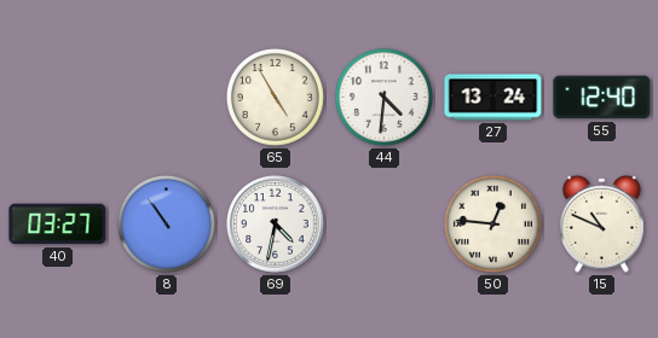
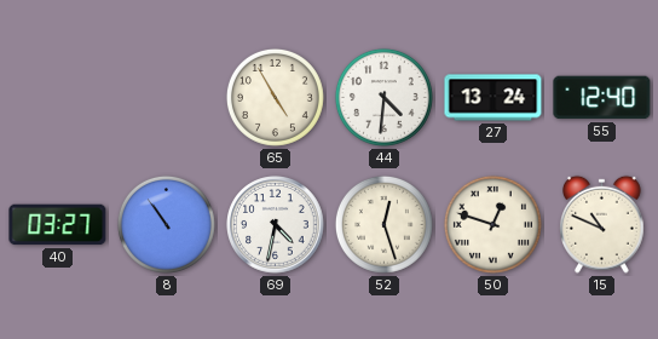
52: none -> 12:27
50: 12:46 -> 12:48
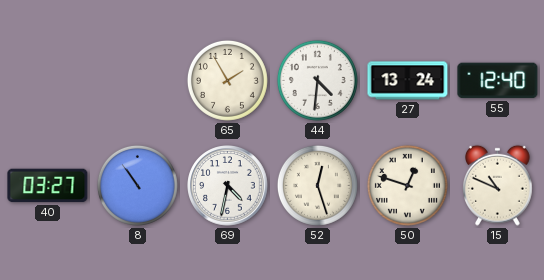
65: 4:55 -> 1:55
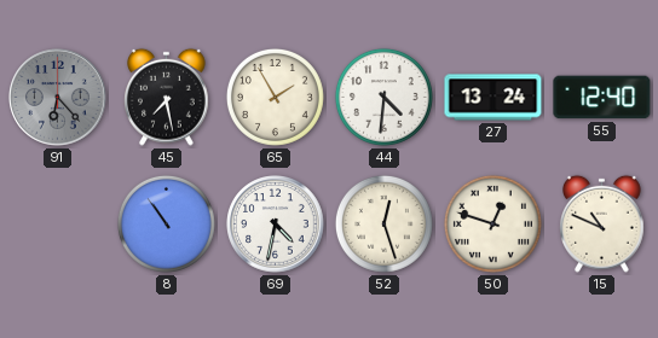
91: none -> 6:23
45: none -> 7:28
40: 03:27 -> none
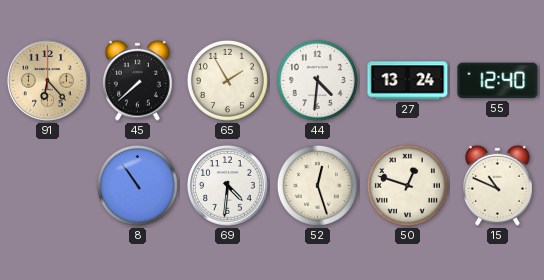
91 dial: grey -> champagne
45: 7:28 -> 7:38
69: 4:32 -> 4:31
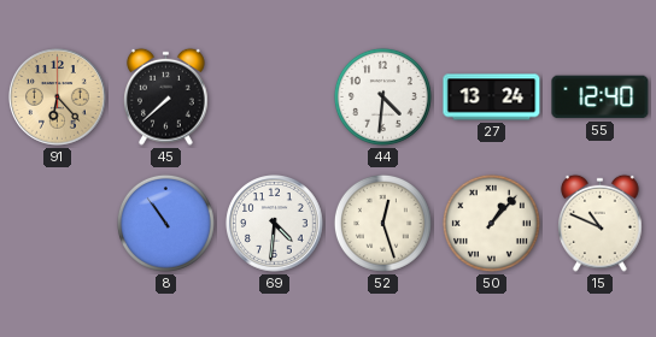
65: 1:55 -> none
50: 12:48 -> 1:07
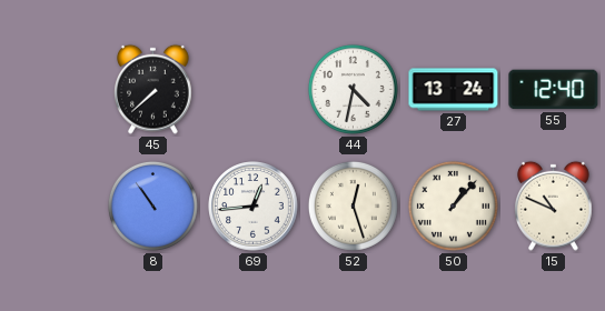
91: 6:23 -> none
44: 4:31 -> 4:32
69: 4:31 -> 12:44
